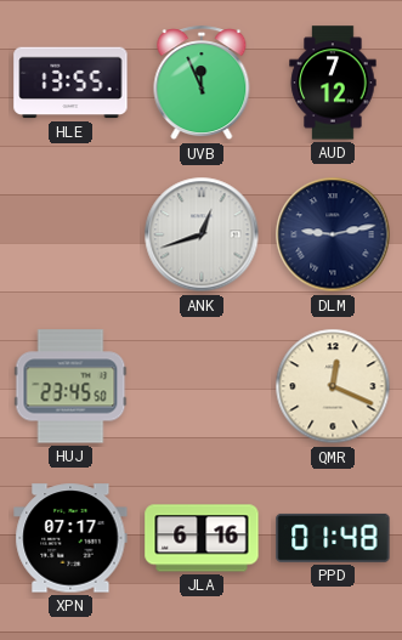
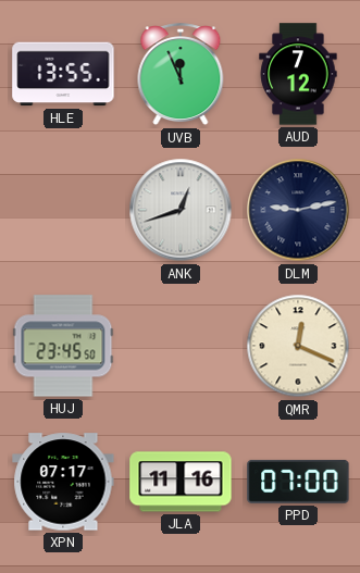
JLA: 6:16 -> 11:16
PPD: 01:48 -> 07:00
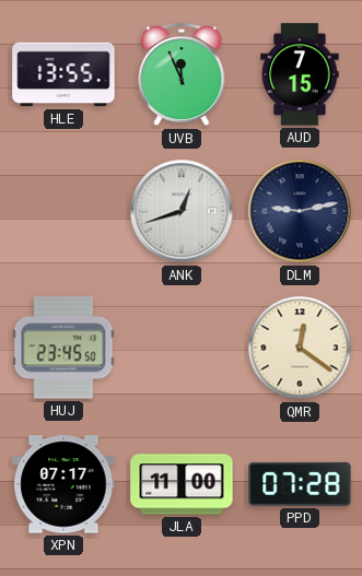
AUD: 7:12 -> 7:15
QMR: 12:19 -> 12:21
JLA: 11:16 -> 11:00
PPD: 07:00 -> 07:28
